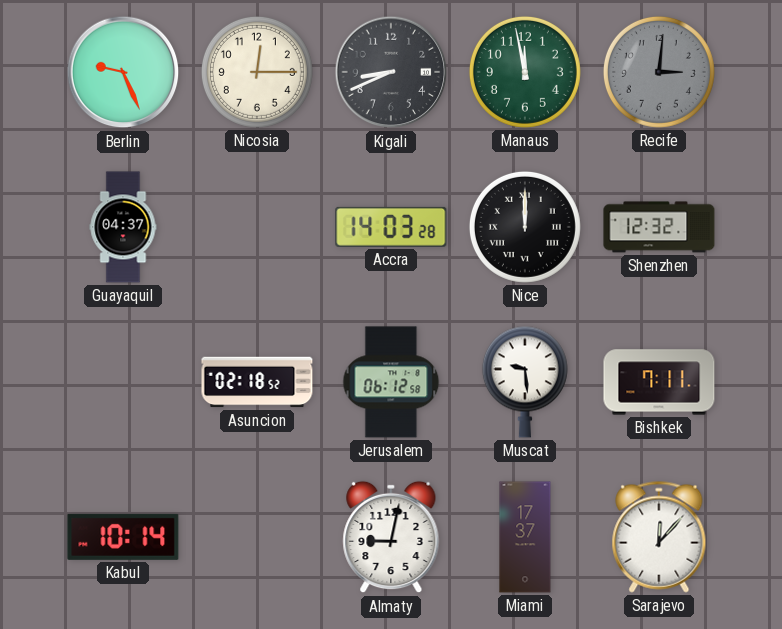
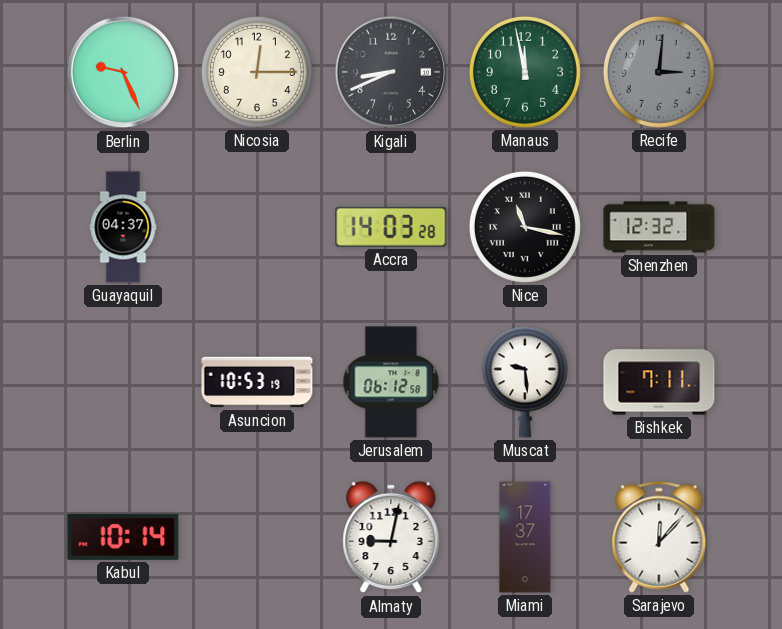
Nice: 12:00 -> 11:17
Asuncion: 02:18 -> 10:53
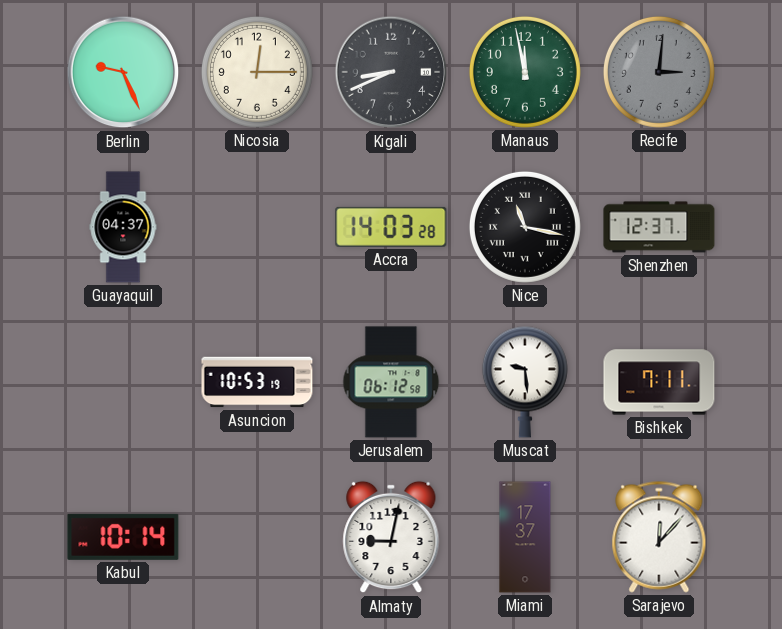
Shenzhen: 12:32 -> 12:37
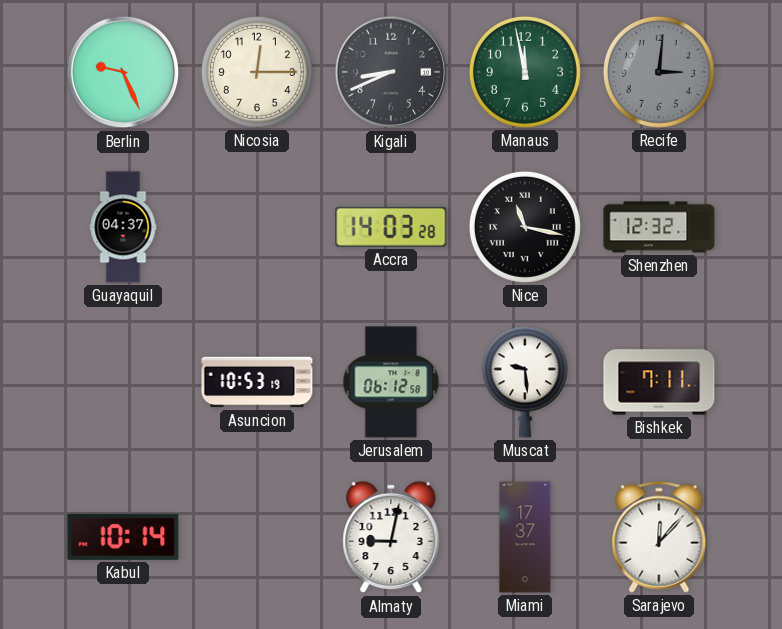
Shenzhen: 12:37 -> 12:32
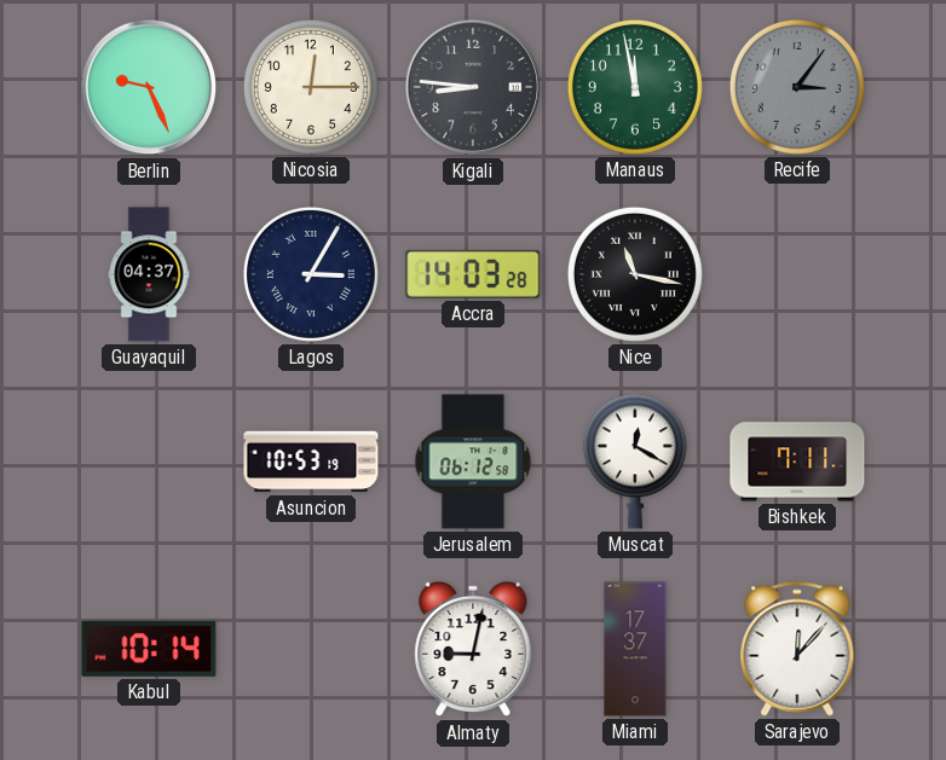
Kigali: 8:41 -> 8:46
Recife: 3:01 -> 3:06
Lagos: none -> 3:05
Shenzhen: 12:32 -> none
Muscat: 9:29 -> 12:20
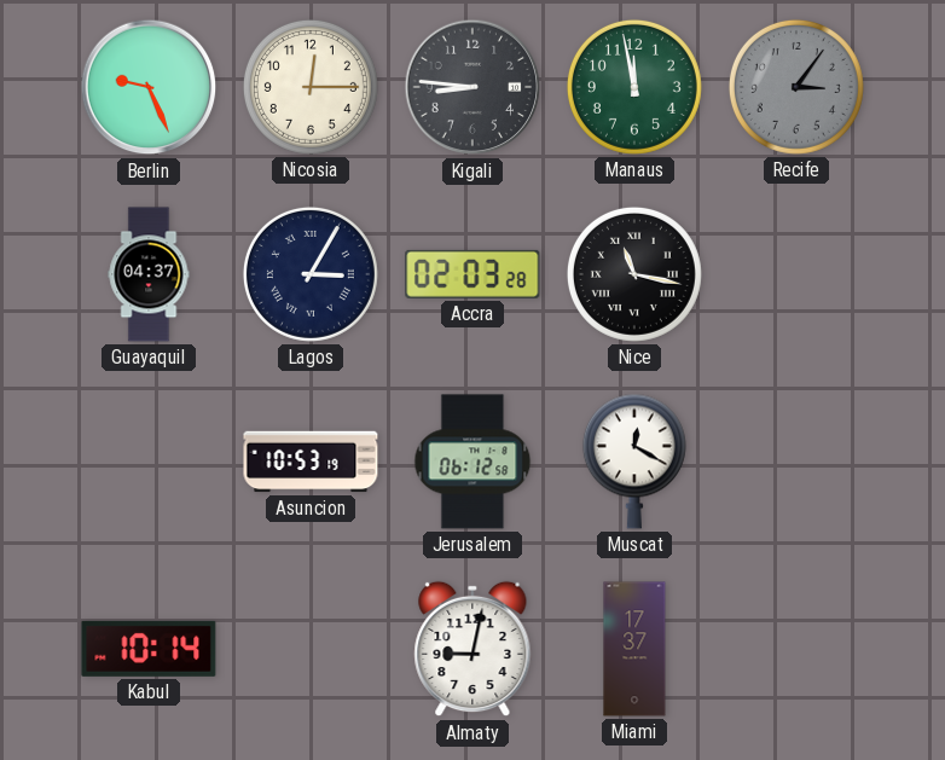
Accra: 14:03 -> 02:03
Bishkek: 7:11 -> none
Sarajevo: 12:07 -> none
